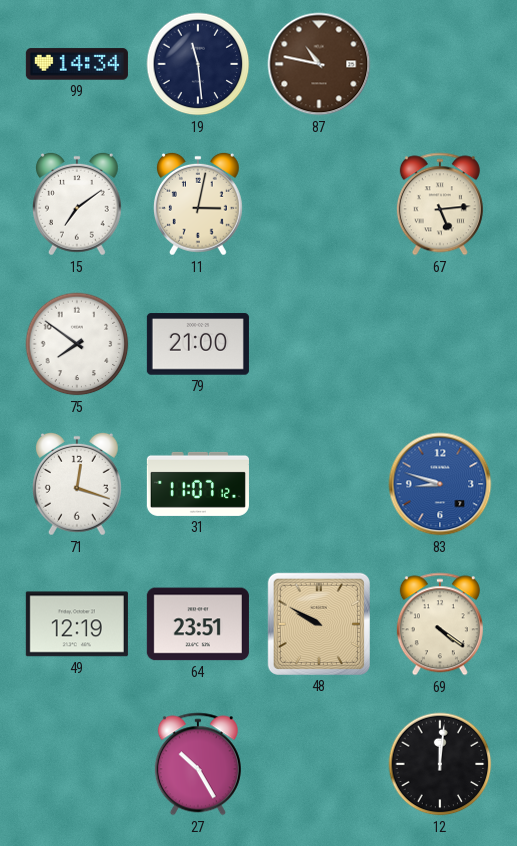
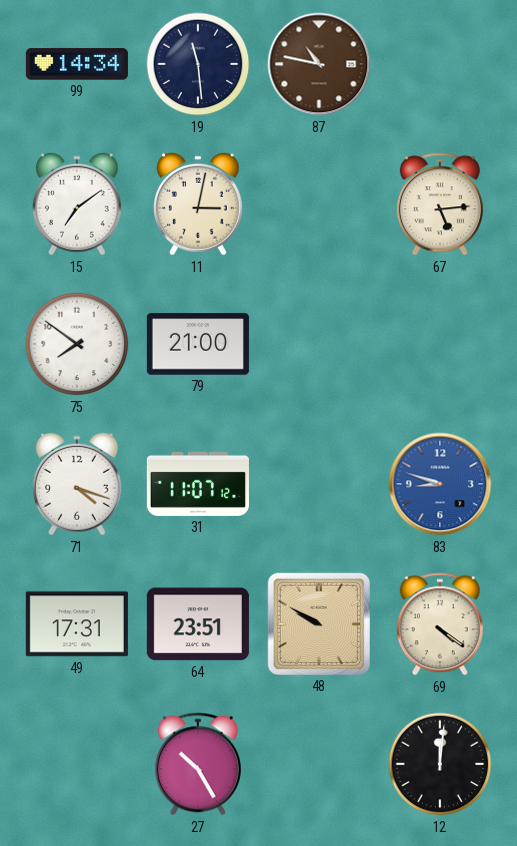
71: 12:18 -> 4:18
49: 12:19 -> 17:31
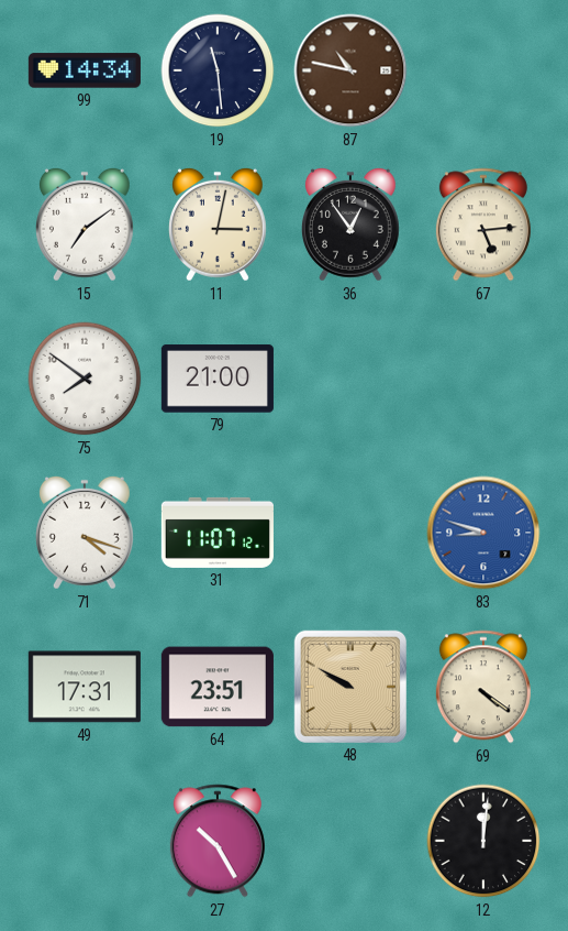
36: none -> 12:54
